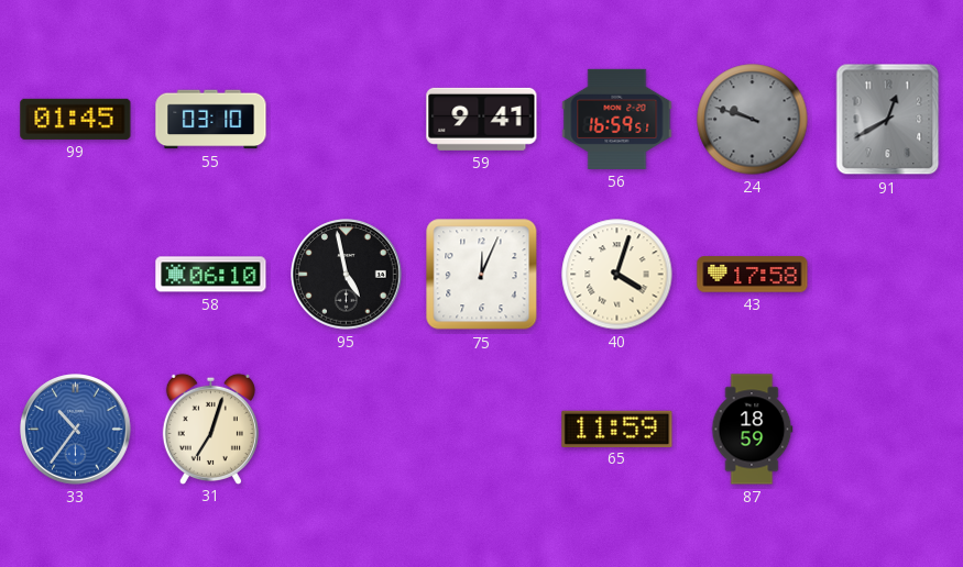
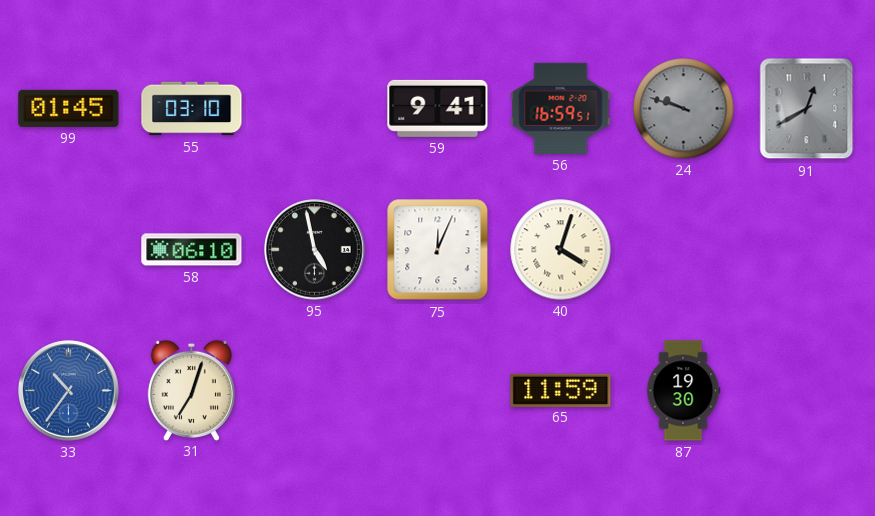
43: 17:58 -> none
87: 18:59 -> 19:30
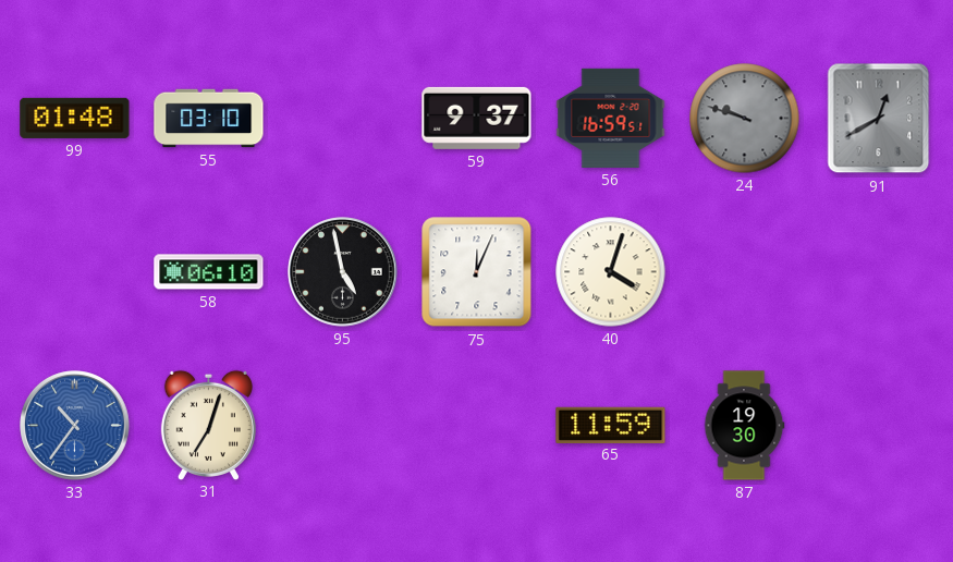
99: 01:45 -> 01:48
59: 9:41 -> 9:37
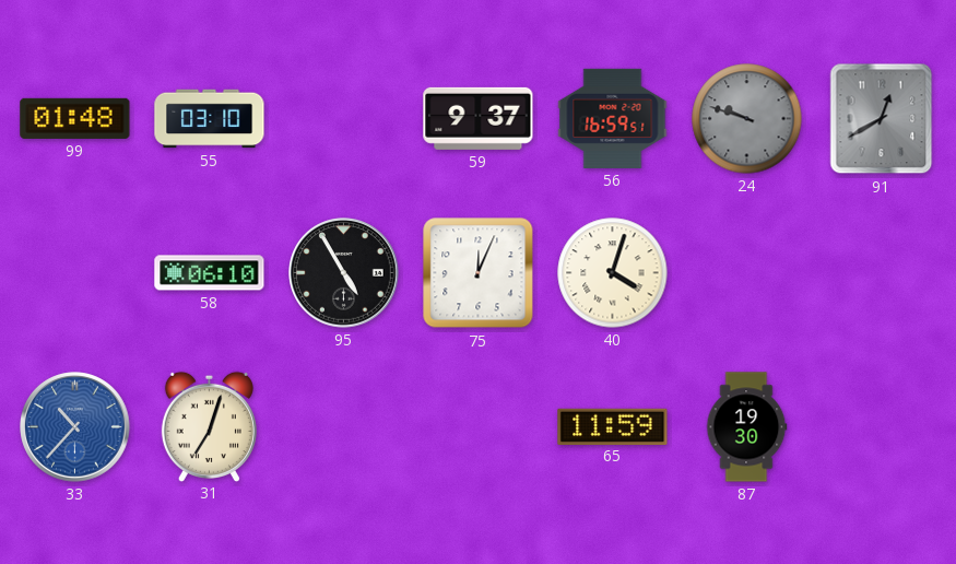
95: 4:58 -> 4:55
33: 10:36 -> 10:37
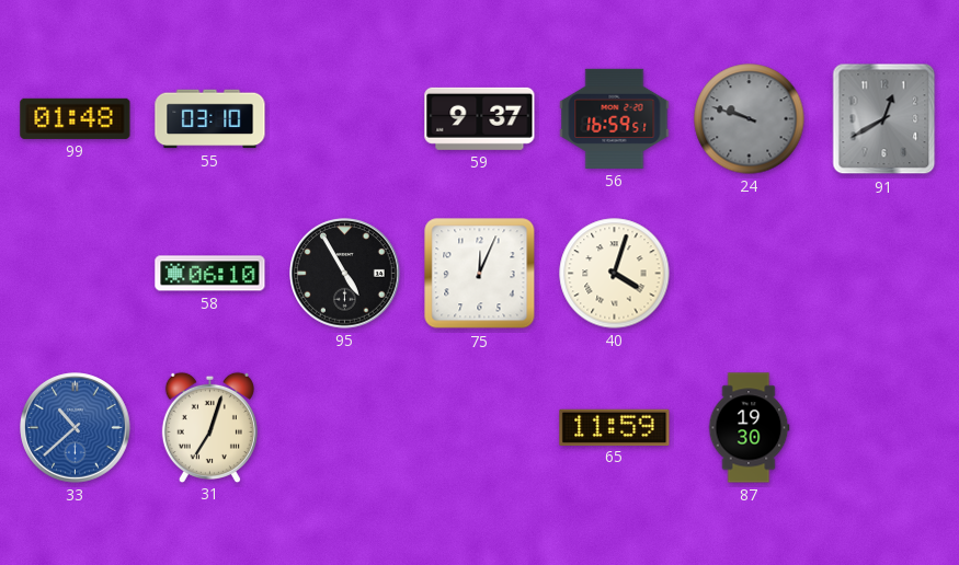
33: 10:37 -> 10:38
